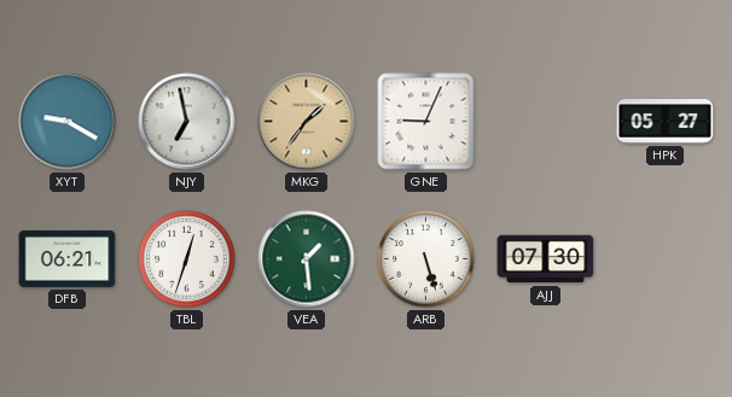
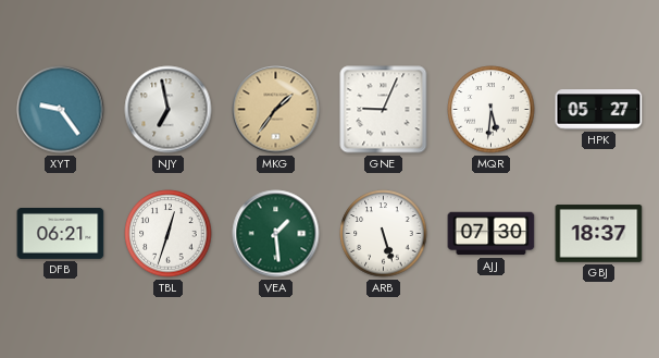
XYT: 9:20 -> 9:24
MQR: none -> 5:31
GBJ: none -> 18:37
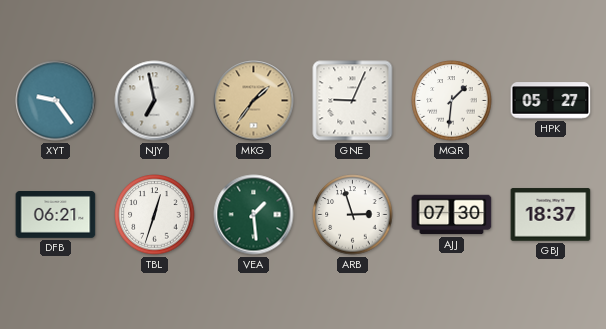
MQR: 5:31 -> 1:31
ARB: 5:27 -> 2:57
